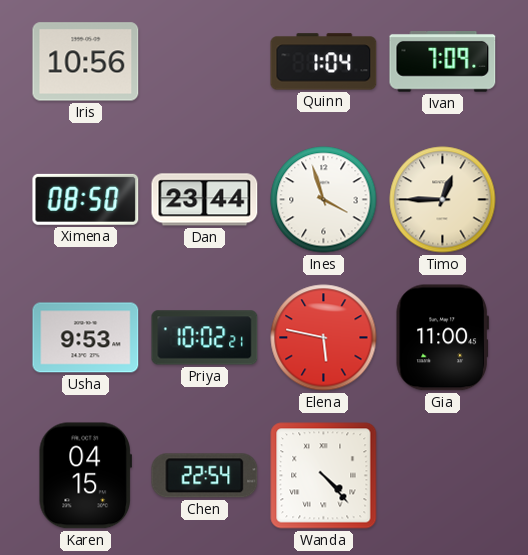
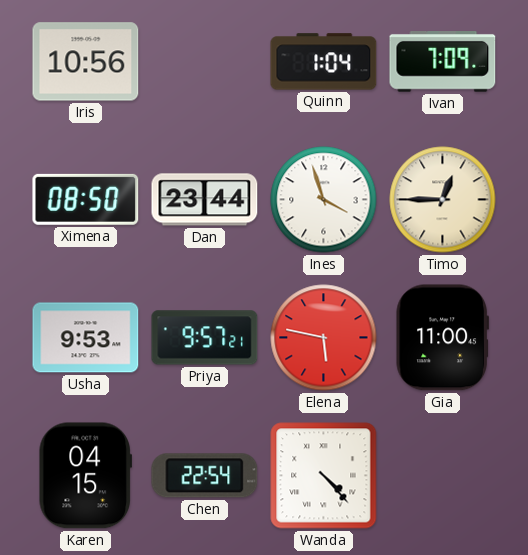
Priya: 10:02 -> 9:57
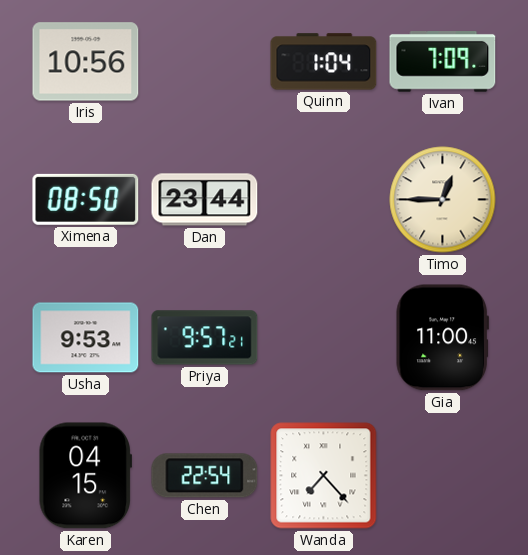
Ines: 3:57 -> none
Elena: 5:47 -> none
Wanda: 4:23 -> 7:23
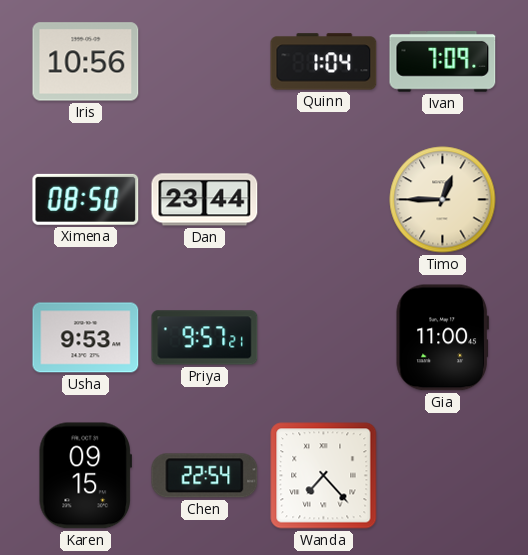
Karen: 04:15 -> 09:15
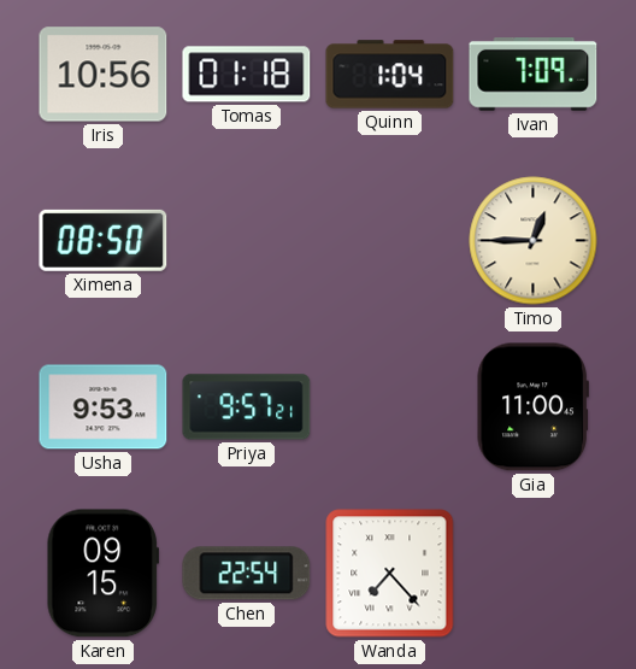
Tomas: none -> 01:18
Dan: 23:44 -> none
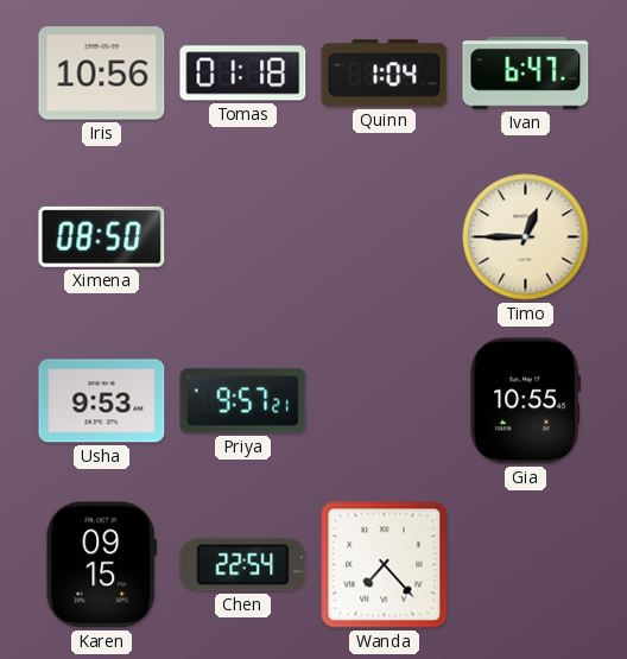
Ivan: 7:09 -> 6:47
Gia: 11:00 -> 10:55
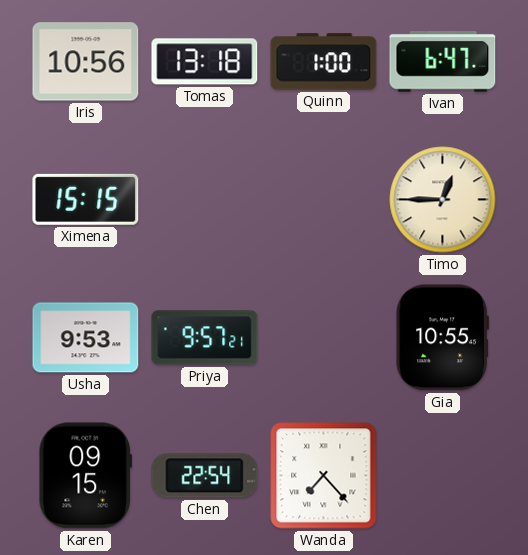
Tomas: 01:18 -> 13:18
Quinn: 1:04 -> 1:00
Ximena: 08:50 -> 15:15
